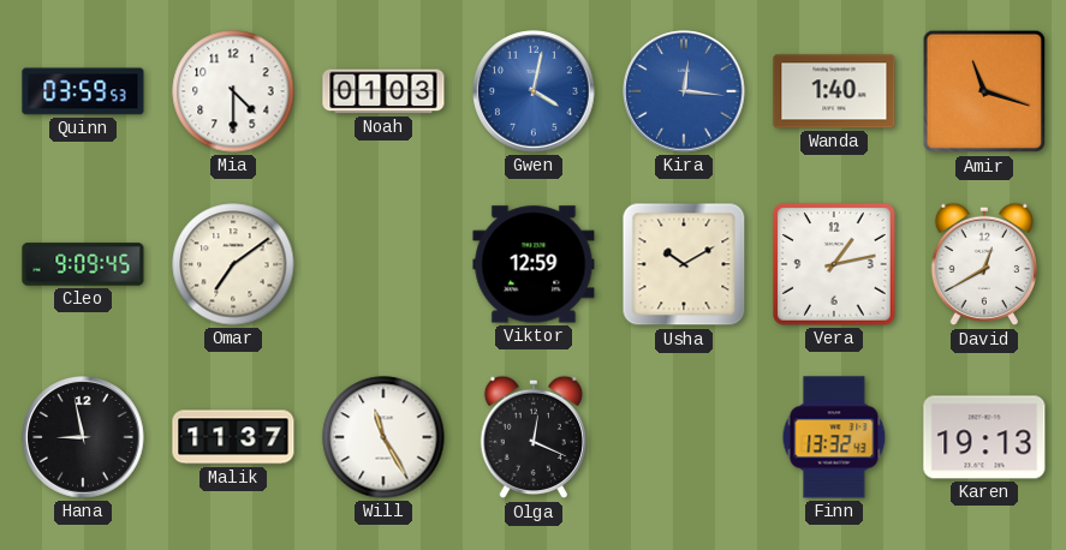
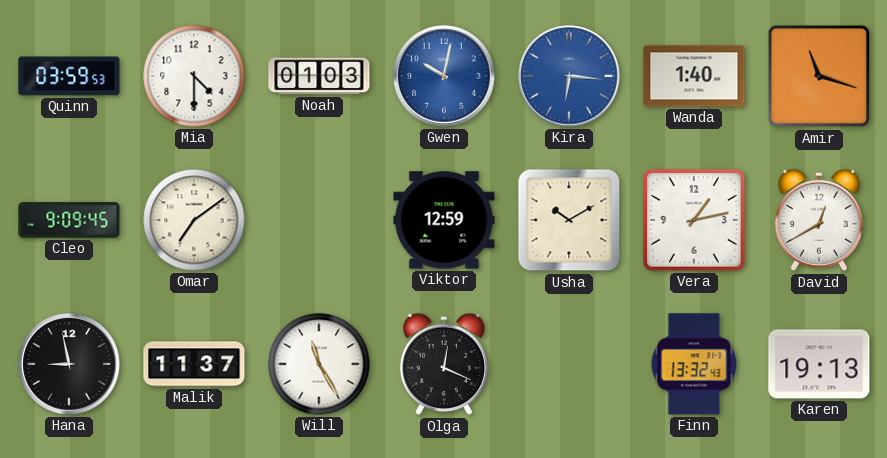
Gwen: 4:02 -> 10:02
Kira: 12:16 -> 6:16
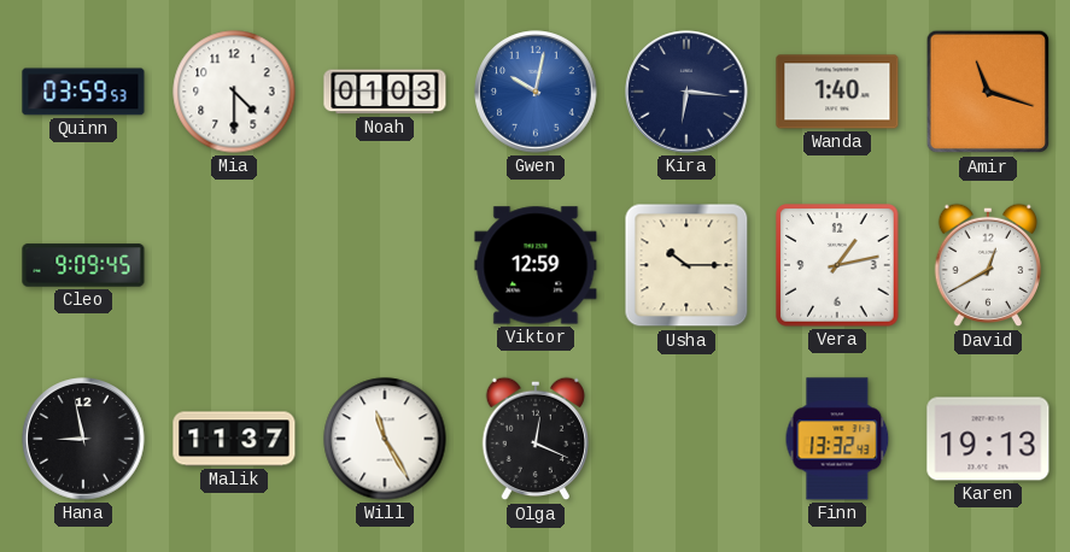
Kira dial: blue -> navy
Omar: 7:09 -> none
Usha: 10:10 -> 10:15
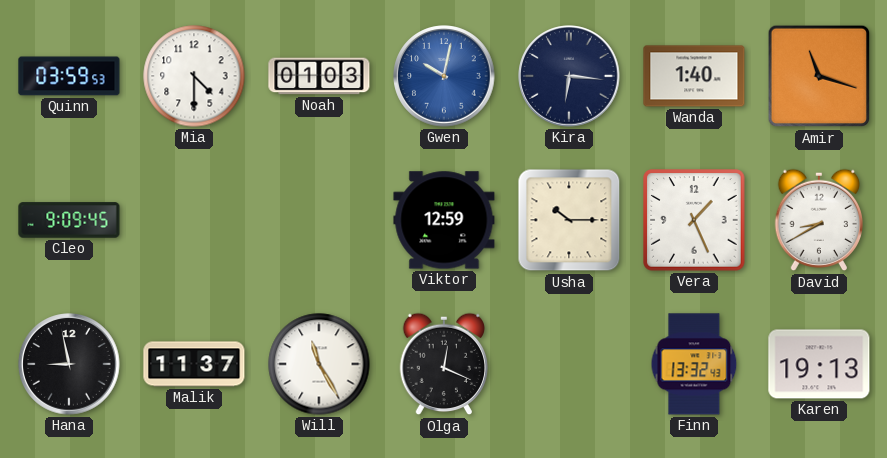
Vera: 1:13 -> 1:26
David: 12:40 -> 8:40
